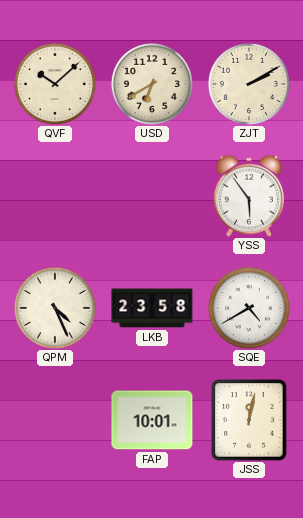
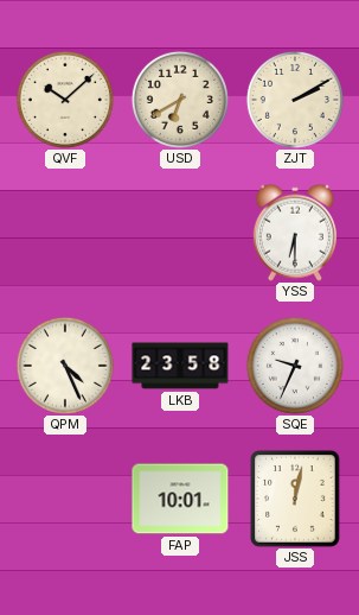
YSS: 5:54 -> 6:30
SQE: 4:40 -> 9:34
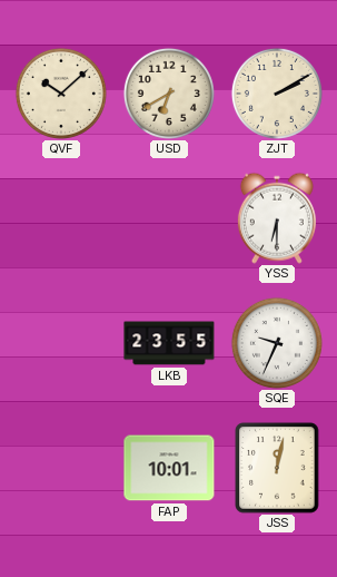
QPM: 4:26 -> none
LKB: 23:58 -> 23:55
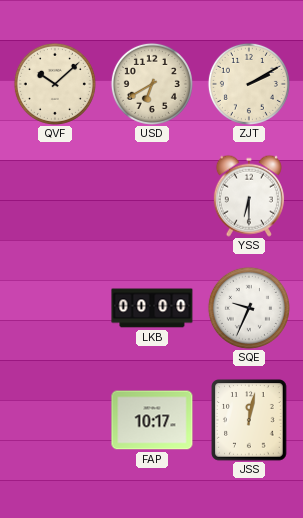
LKB: 23:55 -> 00:00
FAP: 10:01 -> 10:17
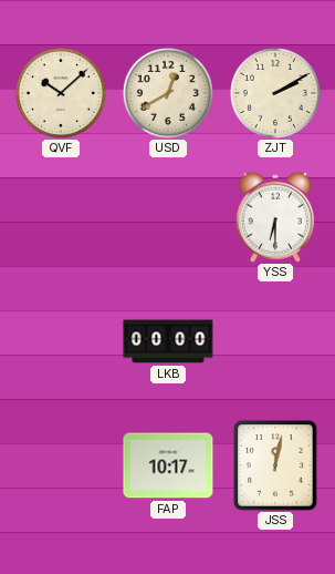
USD: 6:40 -> 12:40
SQE: 9:34 -> none
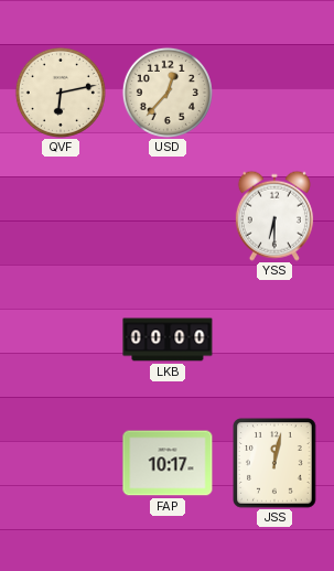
QVF: 10:08 -> 6:13
USD: 12:40 -> 12:37
ZJT: 2:10 -> none
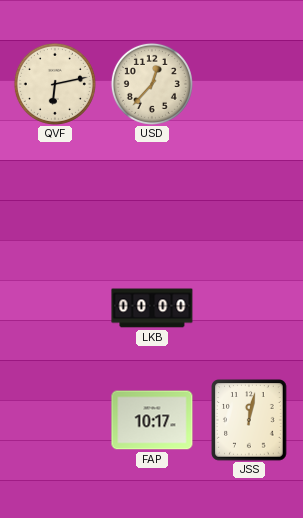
YSS: 6:30 -> none
